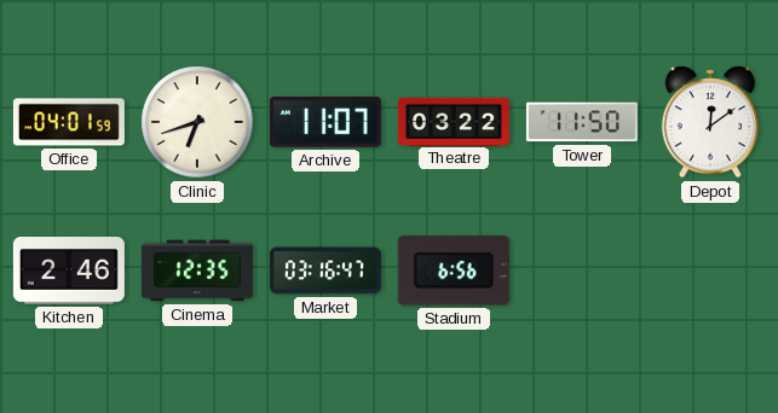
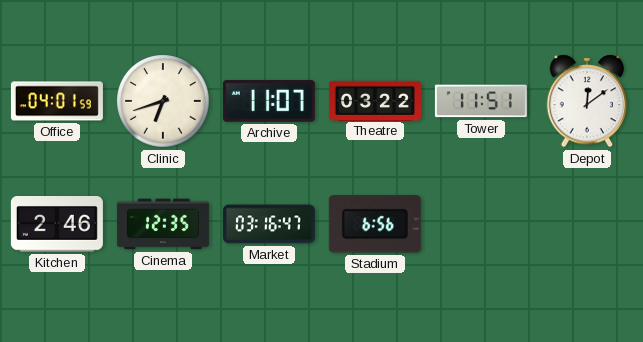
Tower: 11:50 -> 11:51
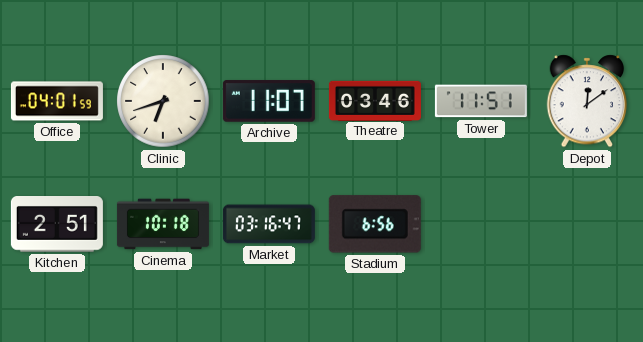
Theatre: 03:22 -> 03:46
Kitchen: 2:46 -> 2:51
Cinema: 12:35 -> 10:18
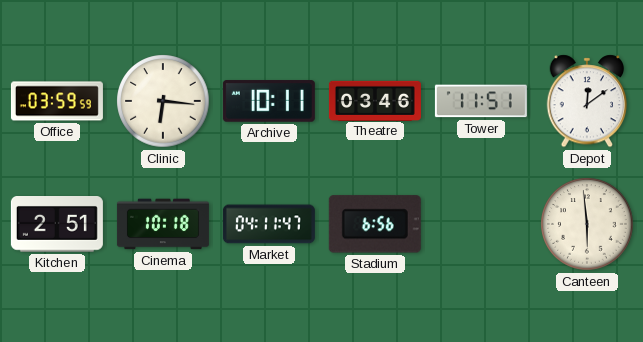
Office: 04:01 -> 03:59
Clinic: 6:42 -> 6:16
Archive: 11:07 -> 10:11
Market: 03:16 -> 04:11
Canteen: none -> 5:59
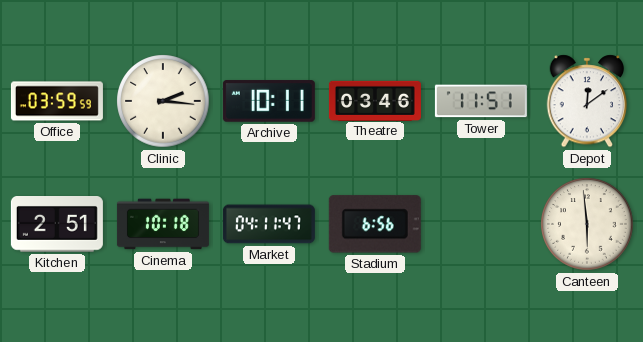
Clinic: 6:16 -> 2:16
